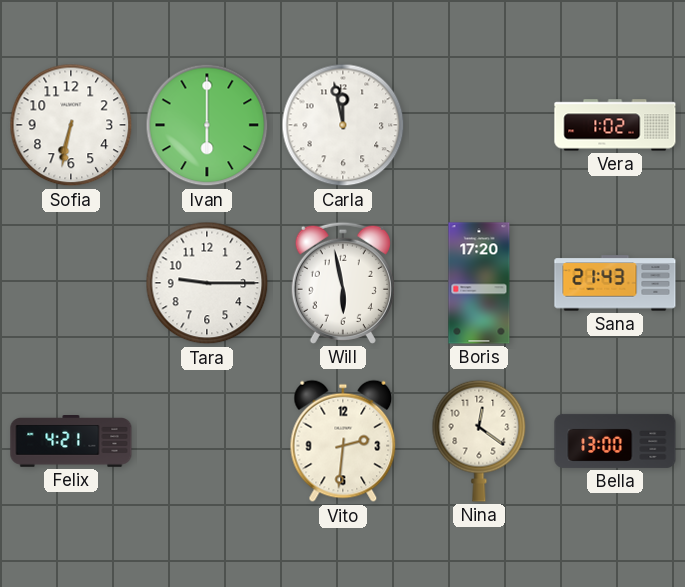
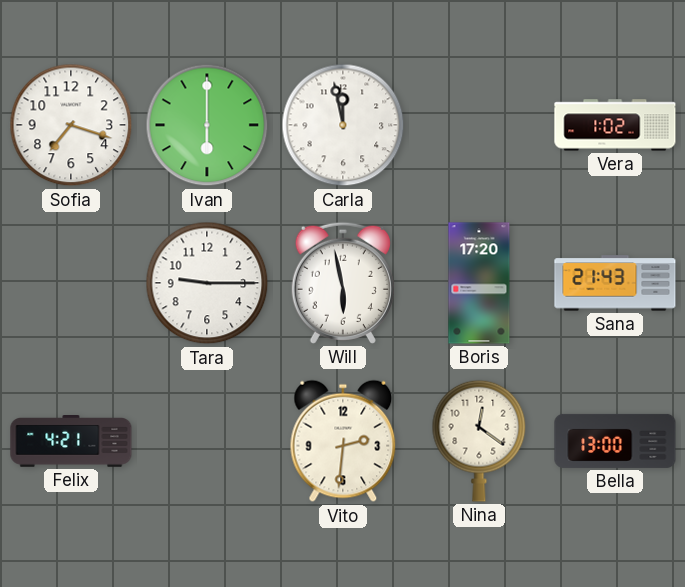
Sofia: 6:32 -> 7:18
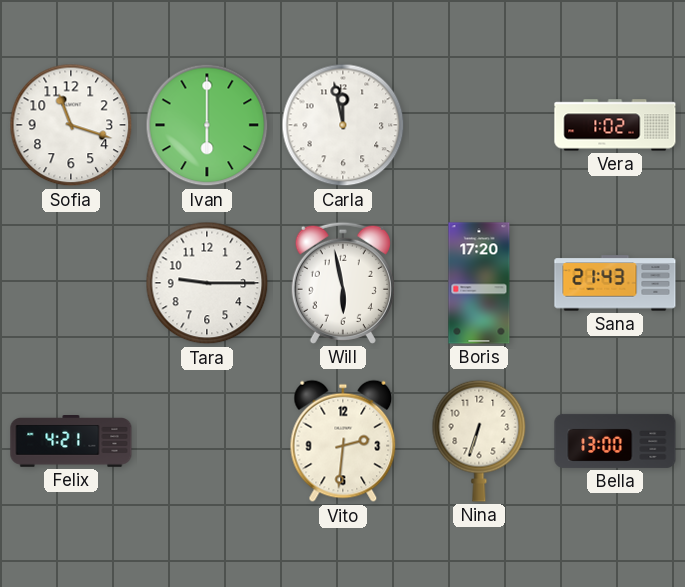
Sofia: 7:18 -> 11:18
Nina: 12:21 -> 6:33
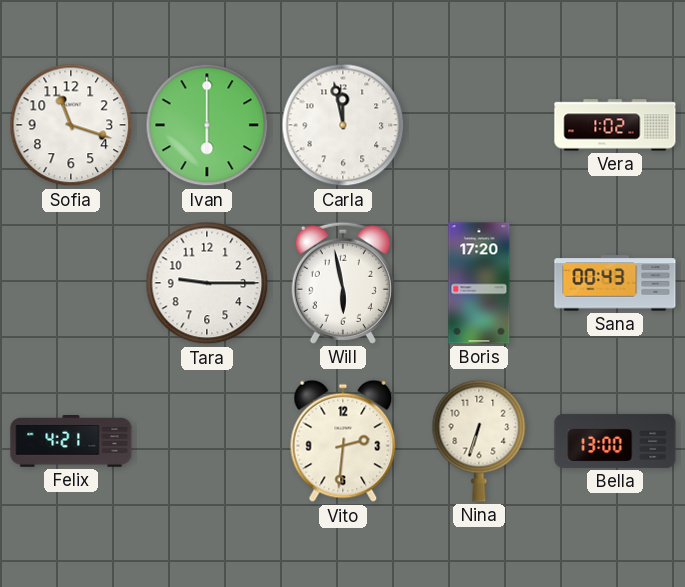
Sana: 21:43 -> 00:43
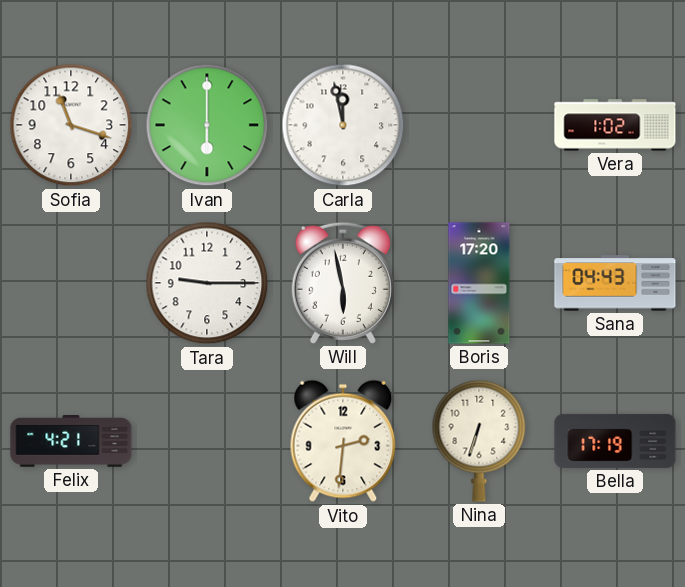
Sana: 00:43 -> 04:43
Bella: 13:00 -> 17:19
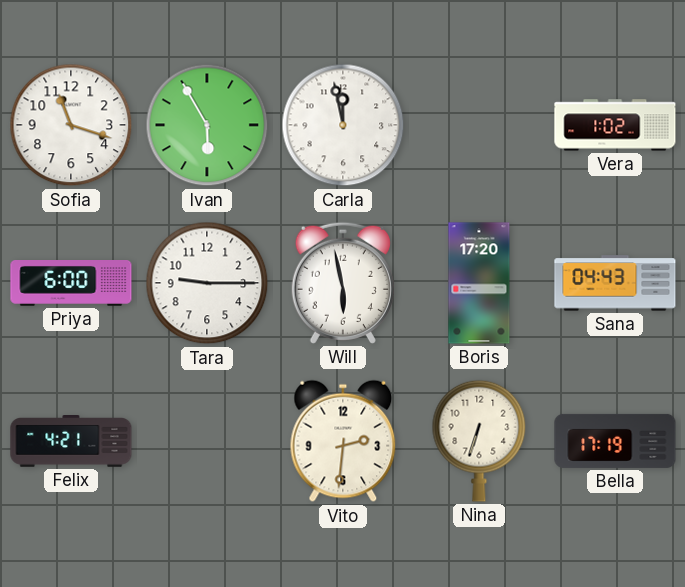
Ivan: 6:00 -> 5:55
Priya: none -> 6:00
